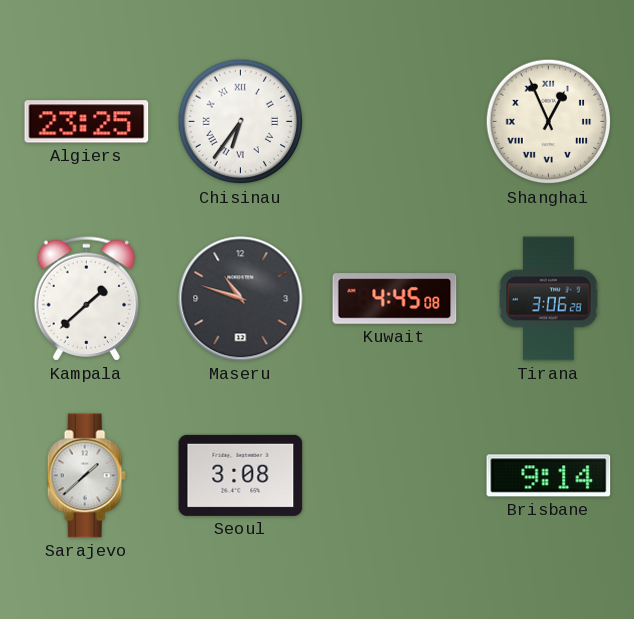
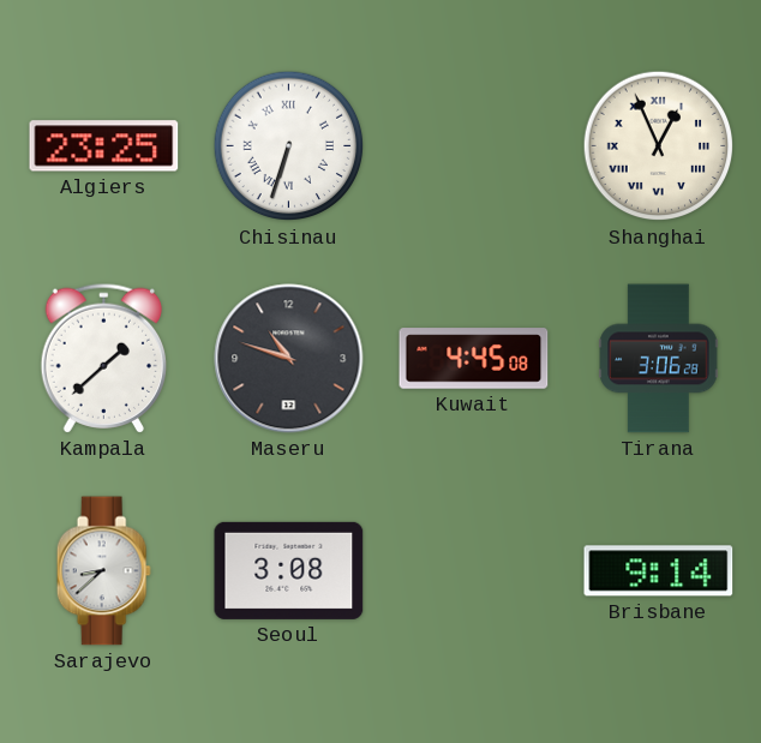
Chisinau: 6:36 -> 6:33
Sarajevo: 1:38 -> 8:38
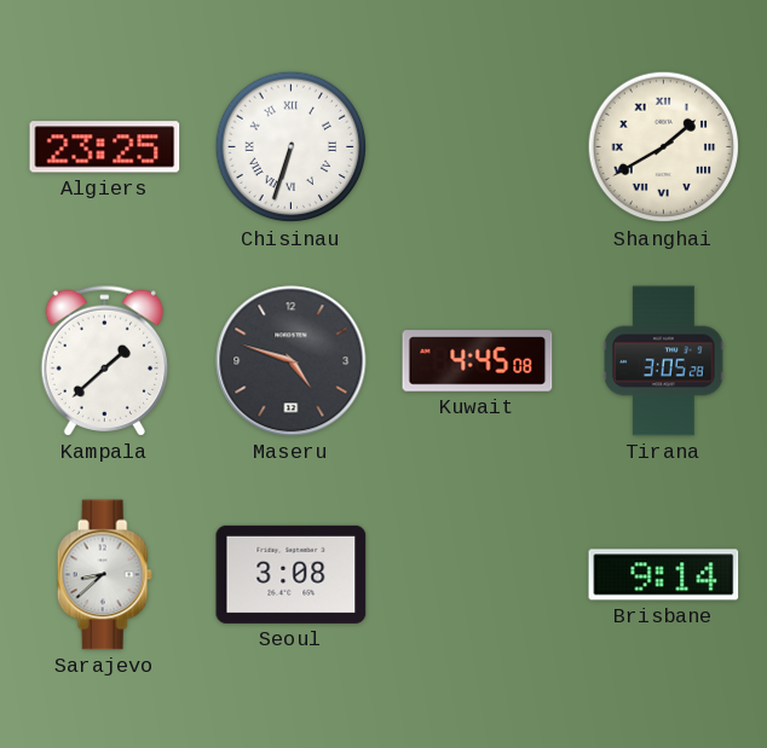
Shanghai: 12:56 -> 1:40
Maseru: 10:48 -> 4:48
Tirana: 3:06 -> 3:05
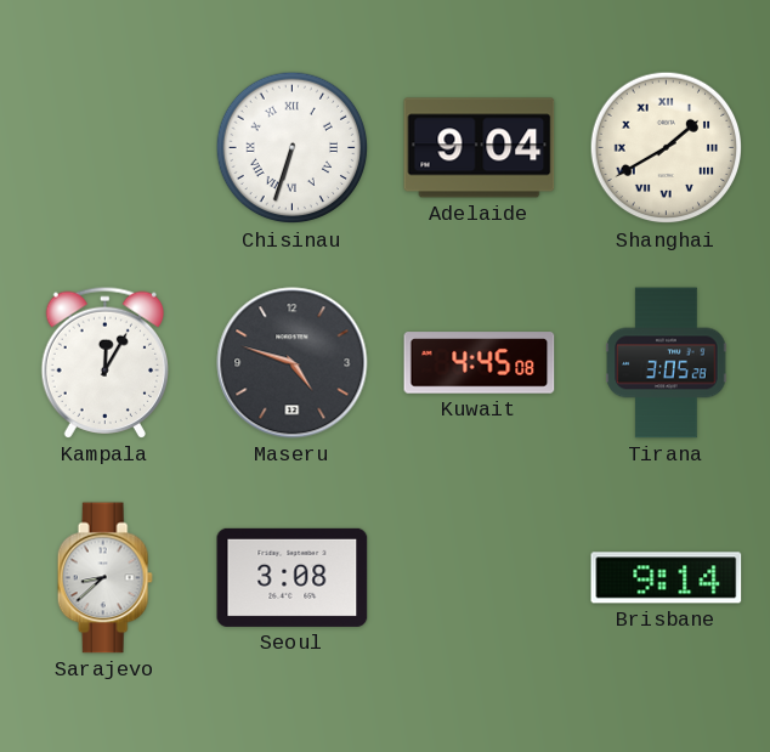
Algiers: 23:25 -> none
Adelaide: none -> 9:04
Kampala: 1:38 -> 12:05
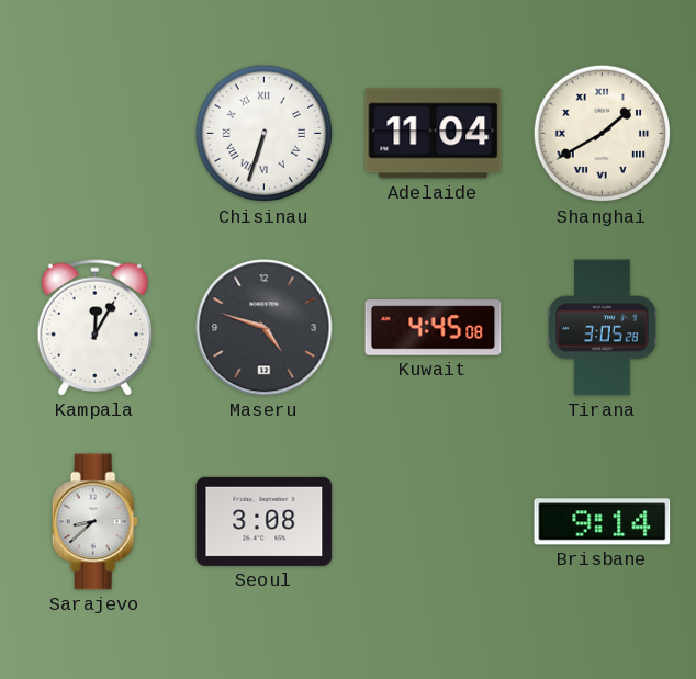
Adelaide: 9:04 -> 11:04
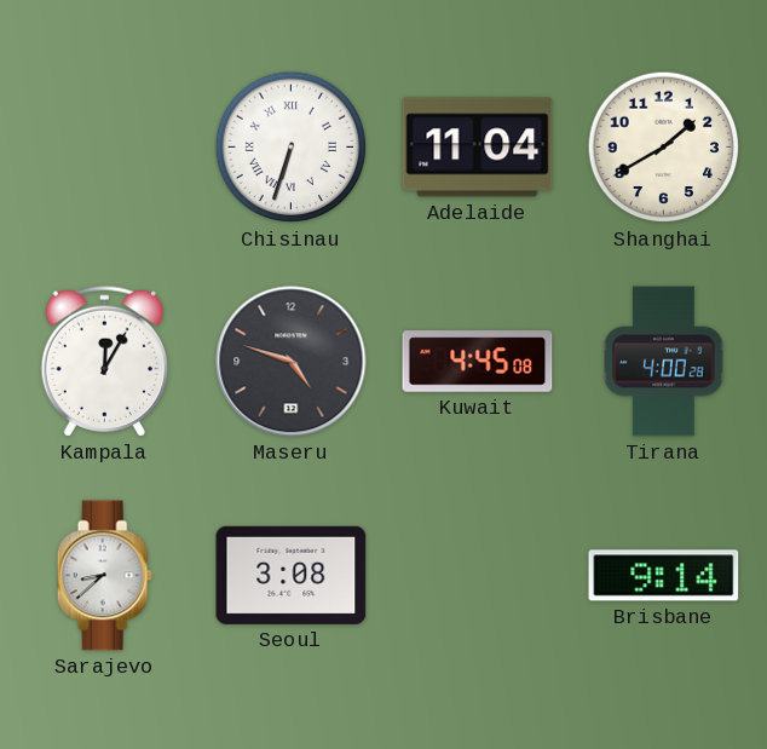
Shanghai numerals: Roman -> Arabic
Tirana: 3:05 -> 4:00
